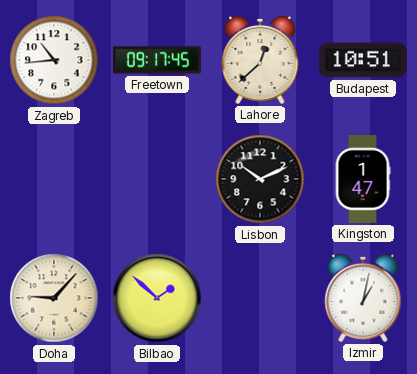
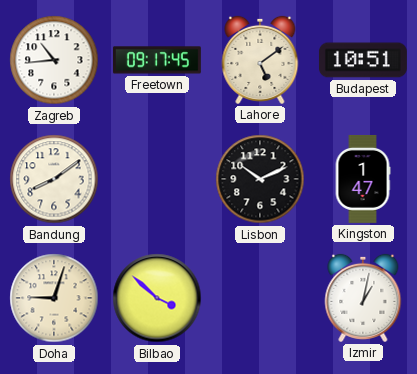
Lahore: 12:38 -> 5:09
Bandung: none -> 8:09
Doha: 9:07 -> 9:03
Bilbao: 1:52 -> 3:52
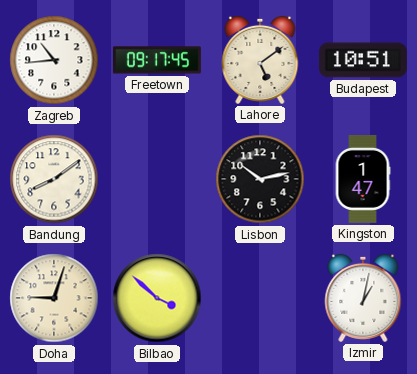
Lisbon: 10:11 -> 10:13
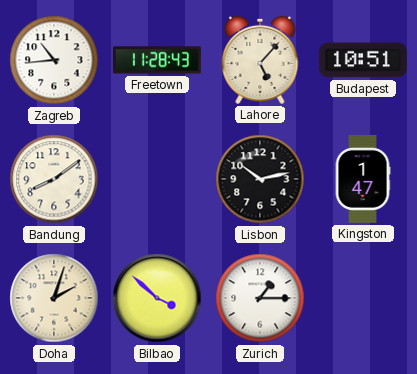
Freetown: 09:17 -> 11:28
Lahore: 5:09 -> 5:07
Doha: 9:03 -> 2:03
Zurich: none -> 1:15
Izmir: 1:02 -> none
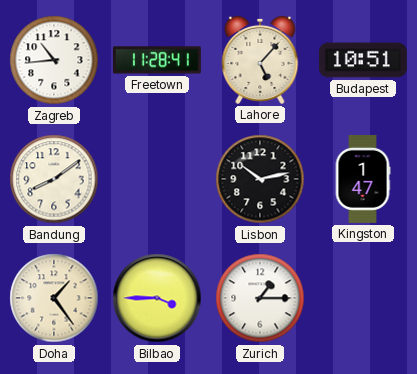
Freetown: 11:28:43 -> 11:28:41
Doha: 2:03 -> 1:24
Bilbao: 3:52 -> 3:45
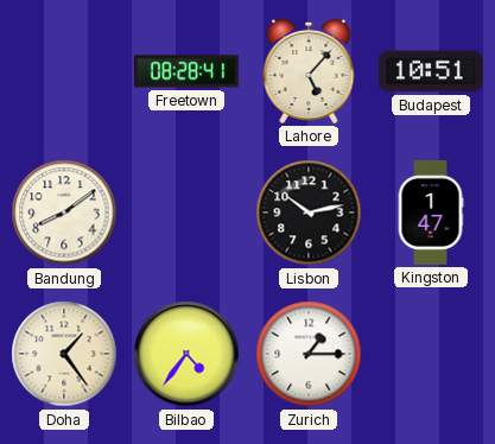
Zagreb: 10:44 -> none
Freetown: 11:28 -> 08:28
Bilbao: 3:45 -> 4:36
